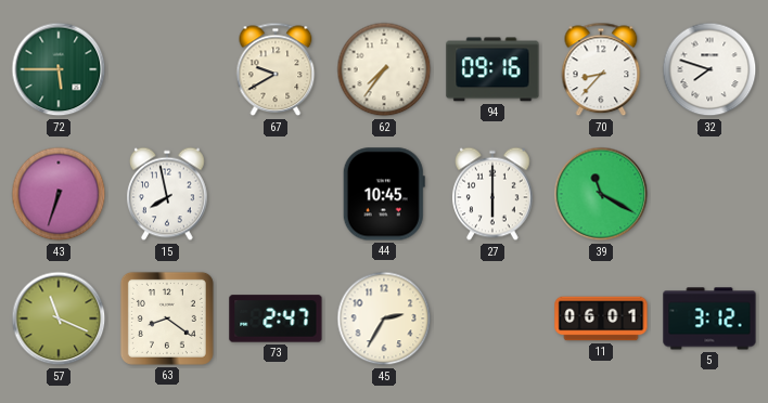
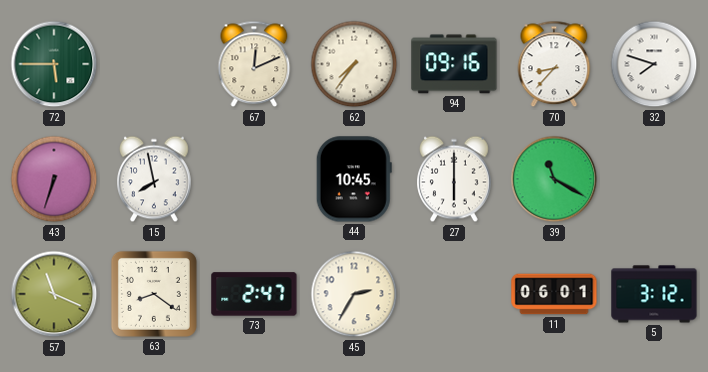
67: 9:40 -> 12:11
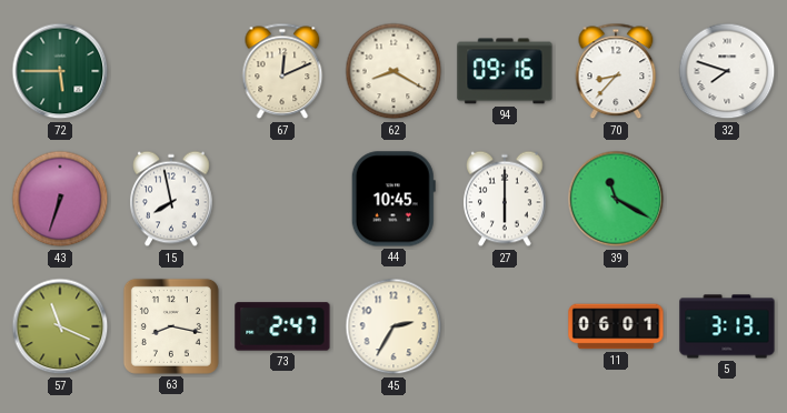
62: 7:36 -> 8:20
63: 8:21 -> 8:17
5: 3:12 -> 3:13
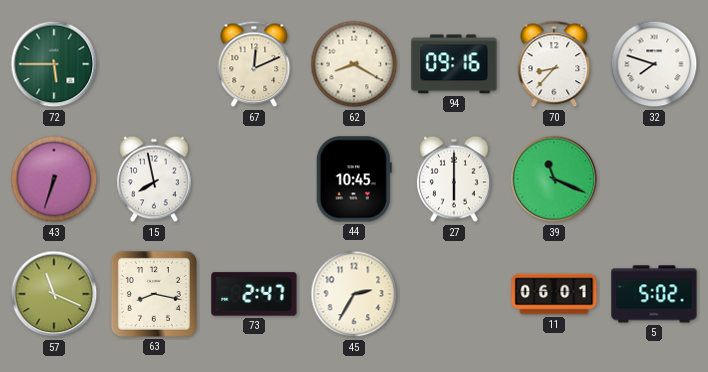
39: 11:20 -> 11:19
5: 3:13 -> 5:02
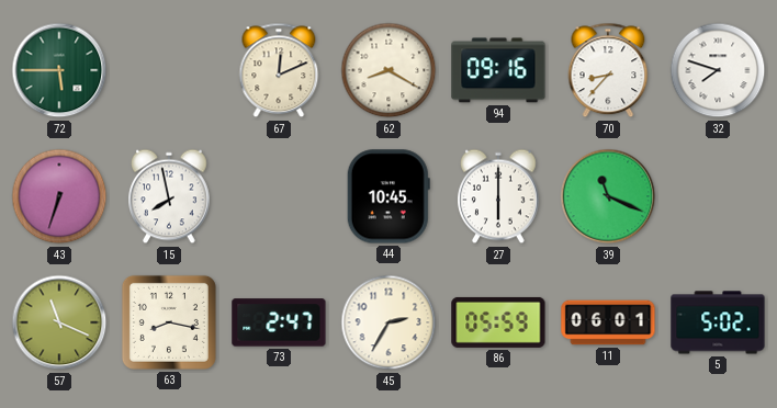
86: none -> 05:59
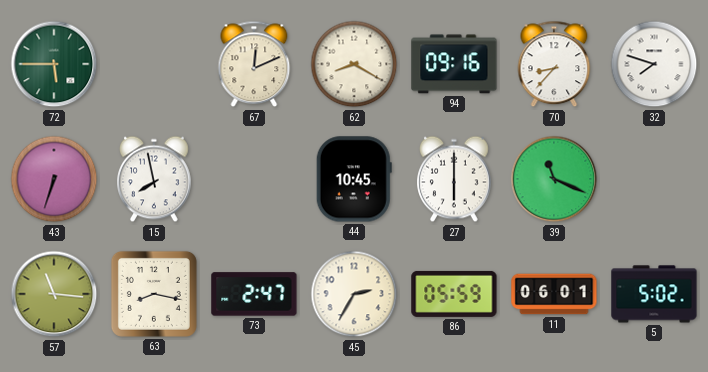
57: 11:19 -> 11:16
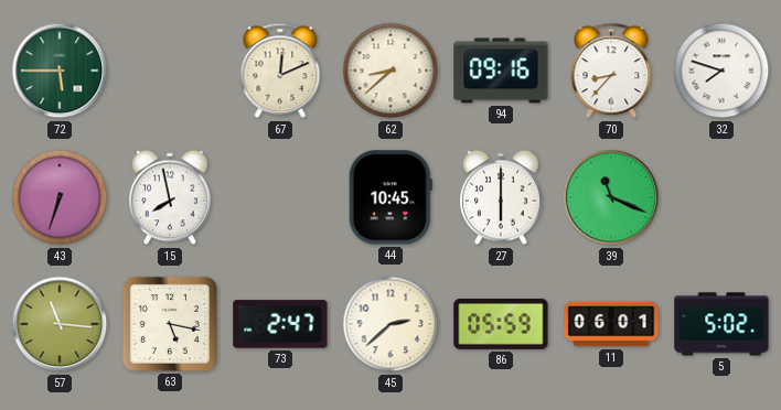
62: 8:20 -> 8:38
63: 8:17 -> 5:17
45: 2:35 -> 2:38
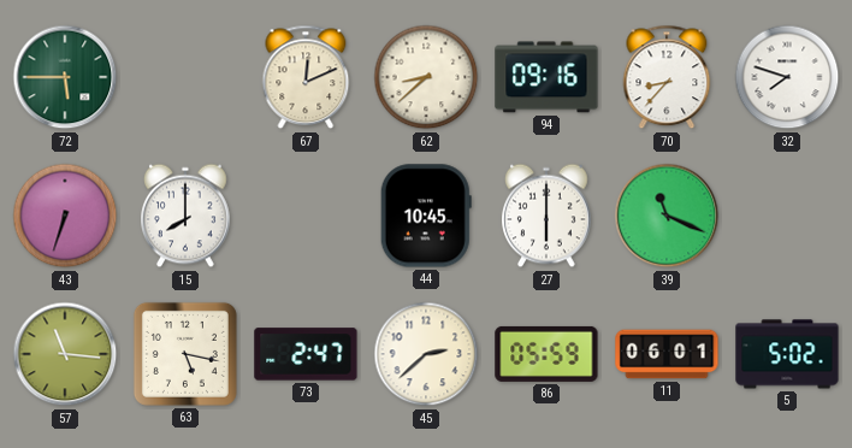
15: 7:58 -> 8:00
